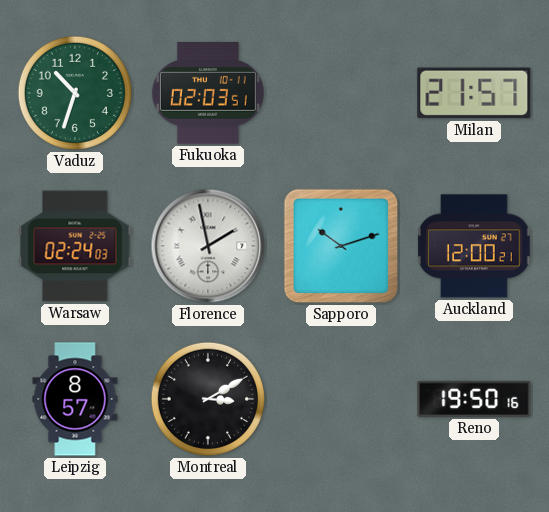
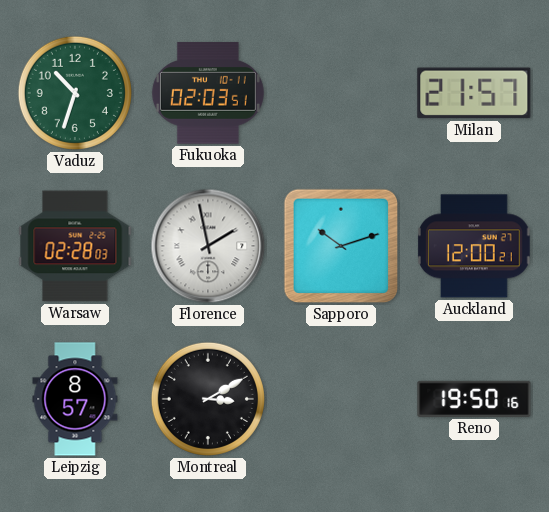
Warsaw: 02:24 -> 02:28
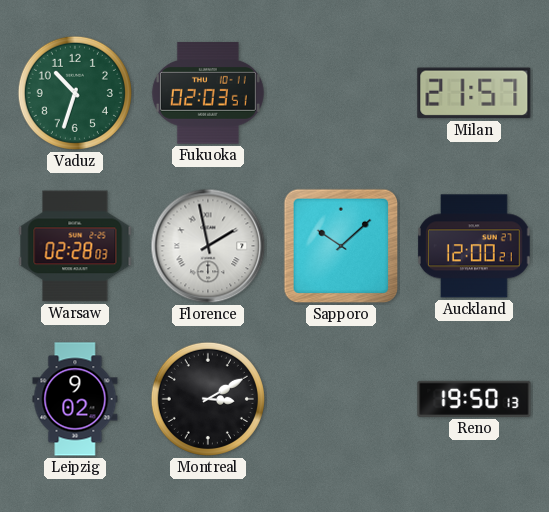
Sapporo: 10:12 -> 10:08
Leipzig: 8:57 -> 9:02
Reno: 19:50:16 -> 19:50:13
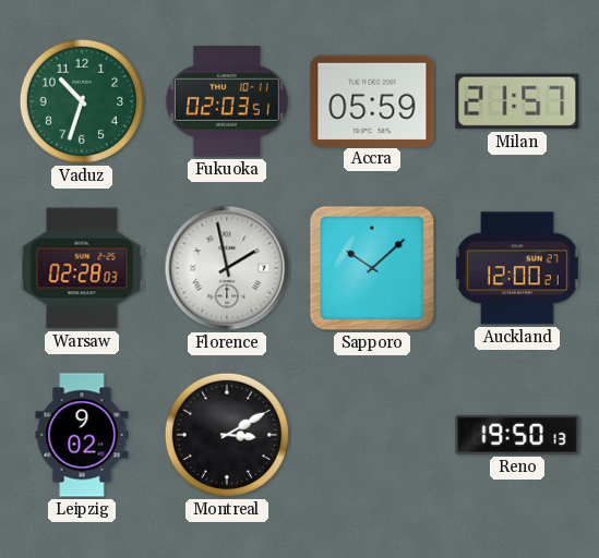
Accra: none -> 05:59
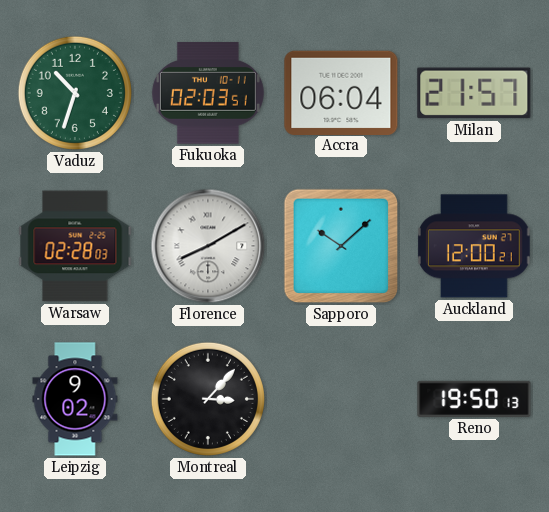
Accra: 05:59 -> 06:04
Florence: 1:58 -> 8:10
Montreal: 3:10 -> 3:07
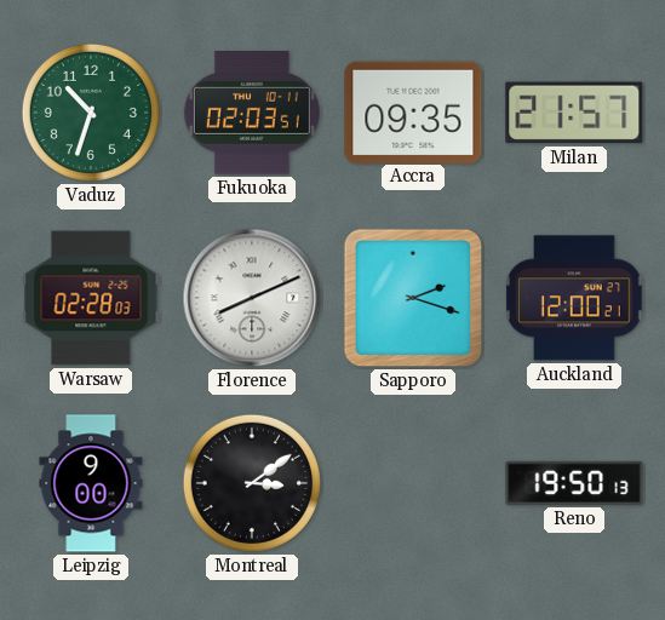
Accra: 06:04 -> 09:35
Florence: 8:10 -> 8:11
Sapporo: 10:08 -> 2:18
Leipzig: 9:02 -> 9:00
Montreal: 3:07 -> 3:09
